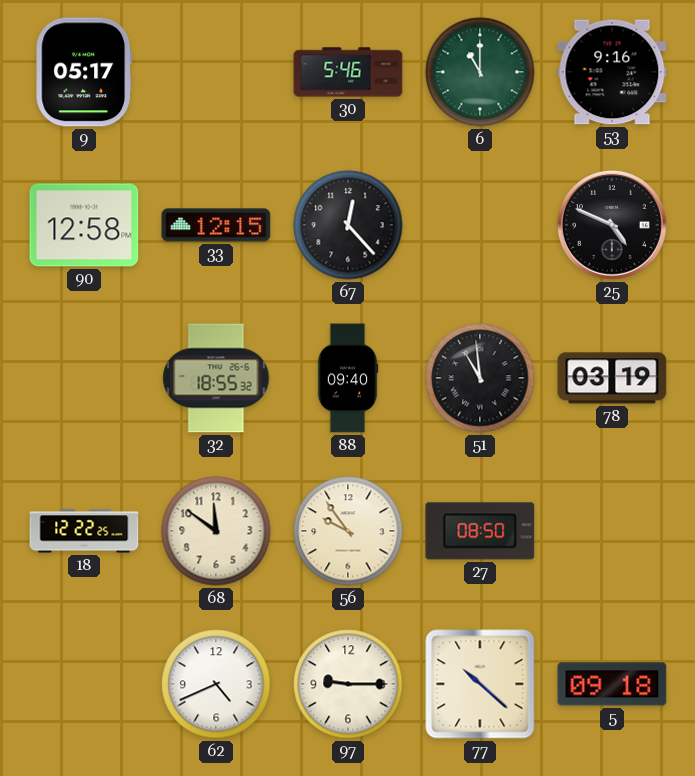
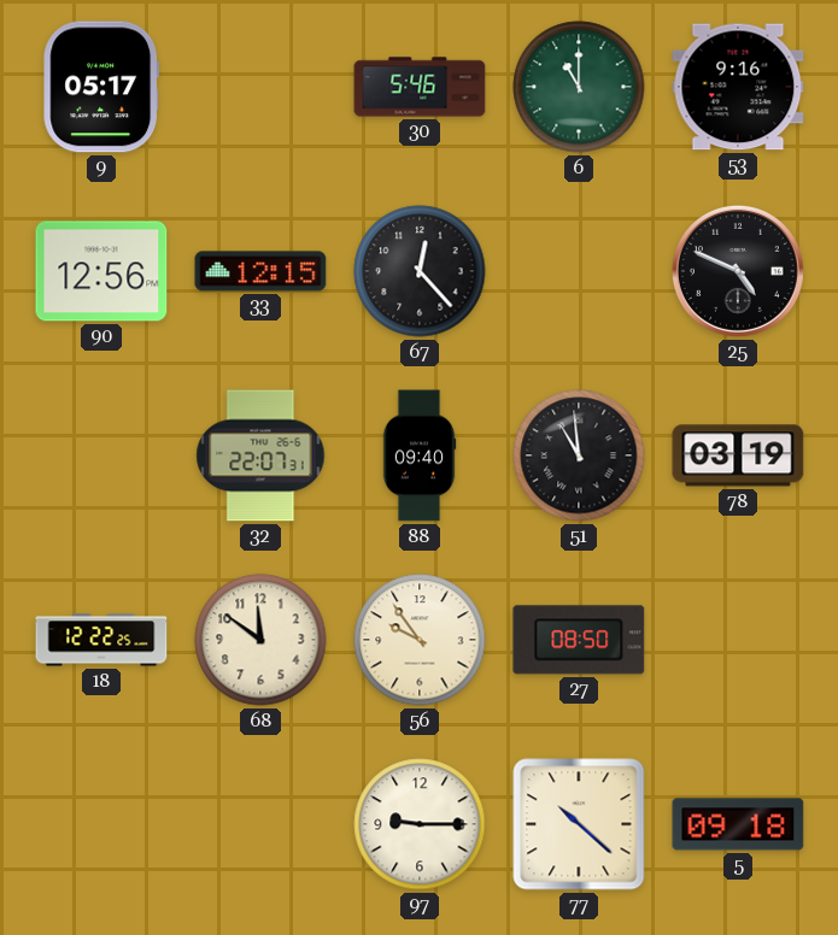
90: 12:58 -> 12:56
32: 18:55 -> 22:07
62: 4:41 -> none
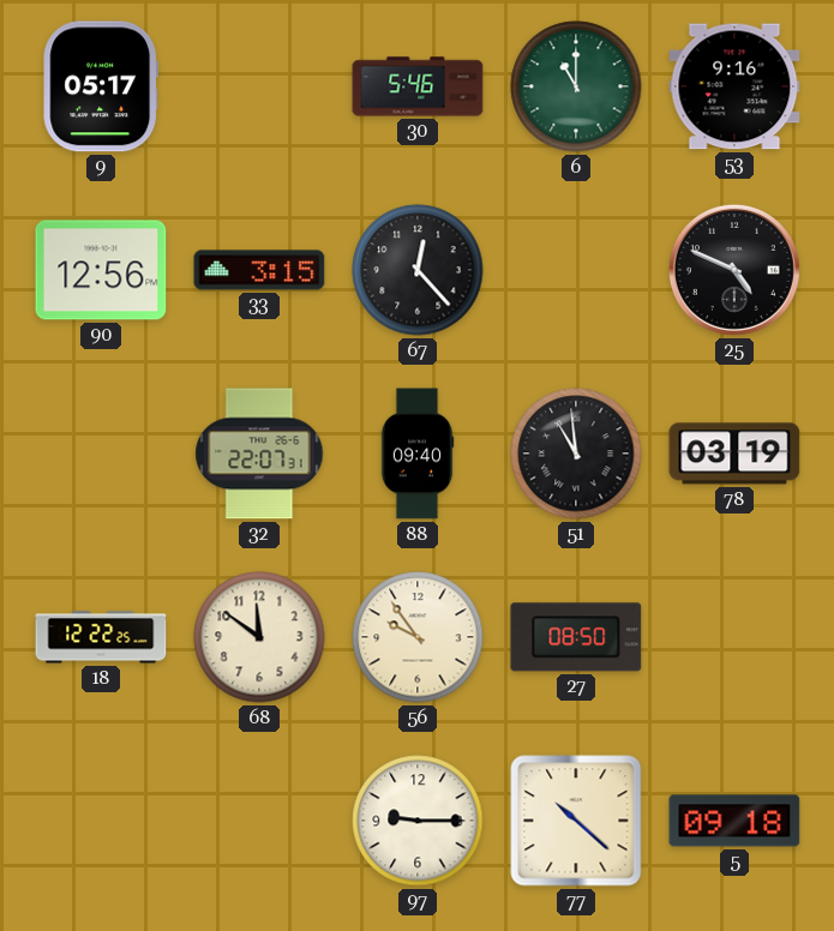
33: 12:15 -> 3:15
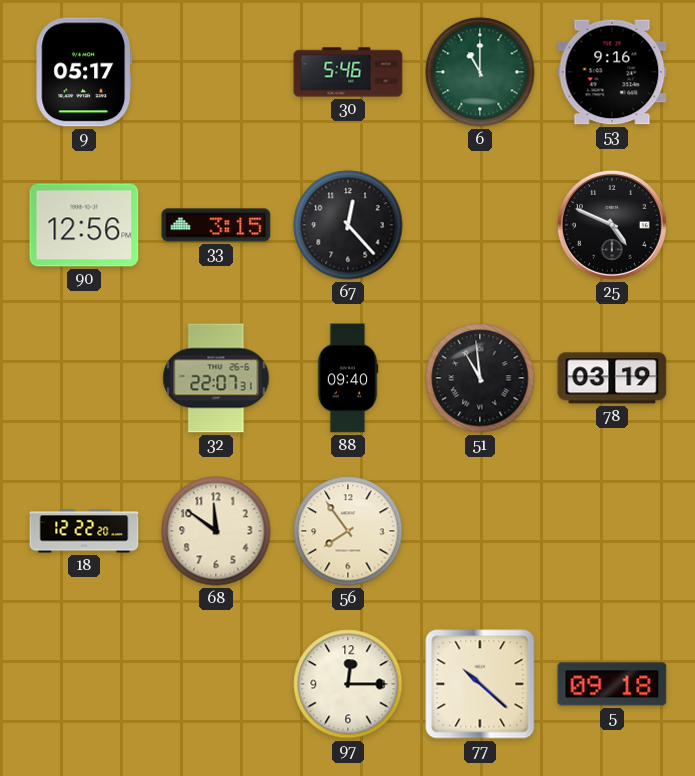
18: 12:22:25 -> 12:22:20
56: 9:54 -> 7:54
27: 08:50 -> none
97: 9:15 -> 12:15
